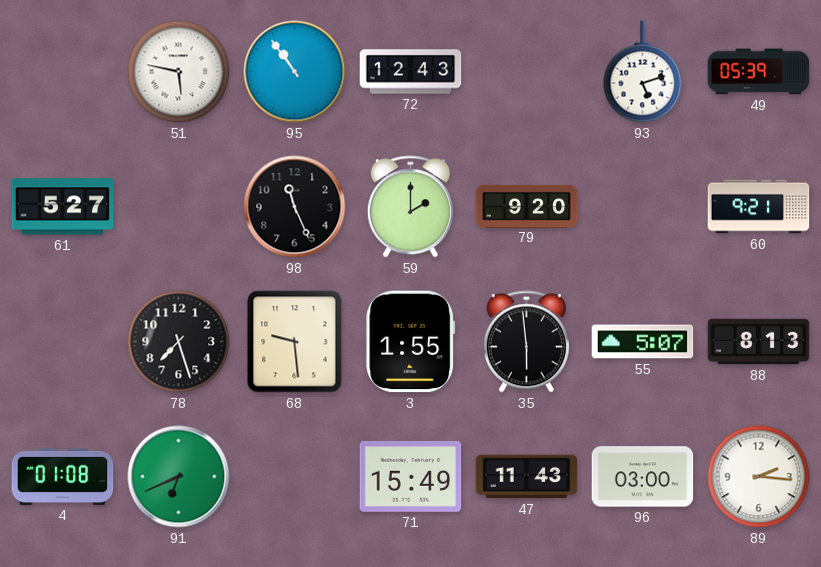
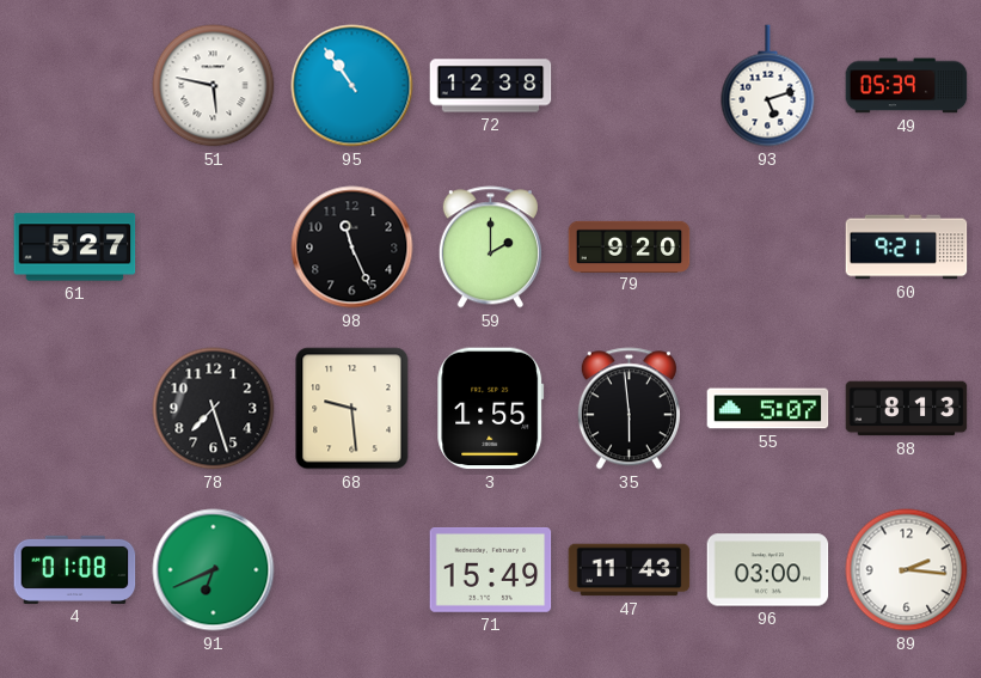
72: 12:43 -> 12:38
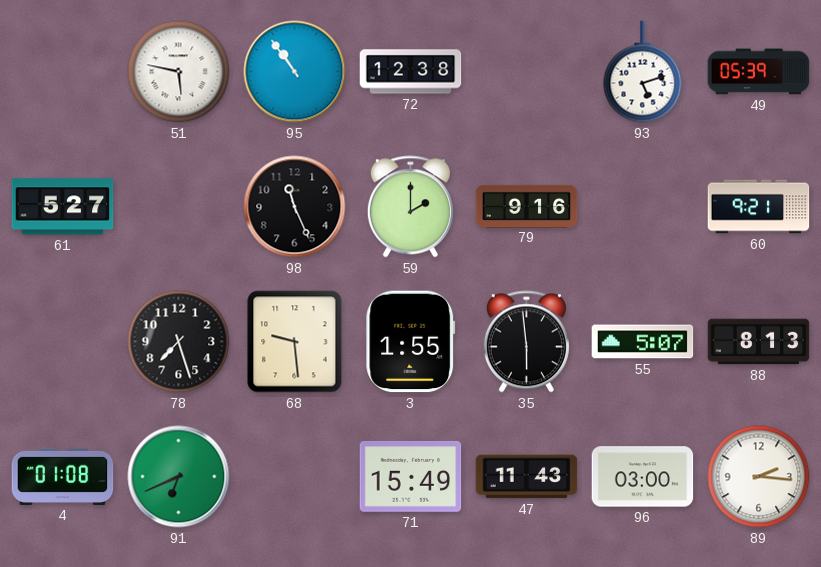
79: 9:20 -> 9:16
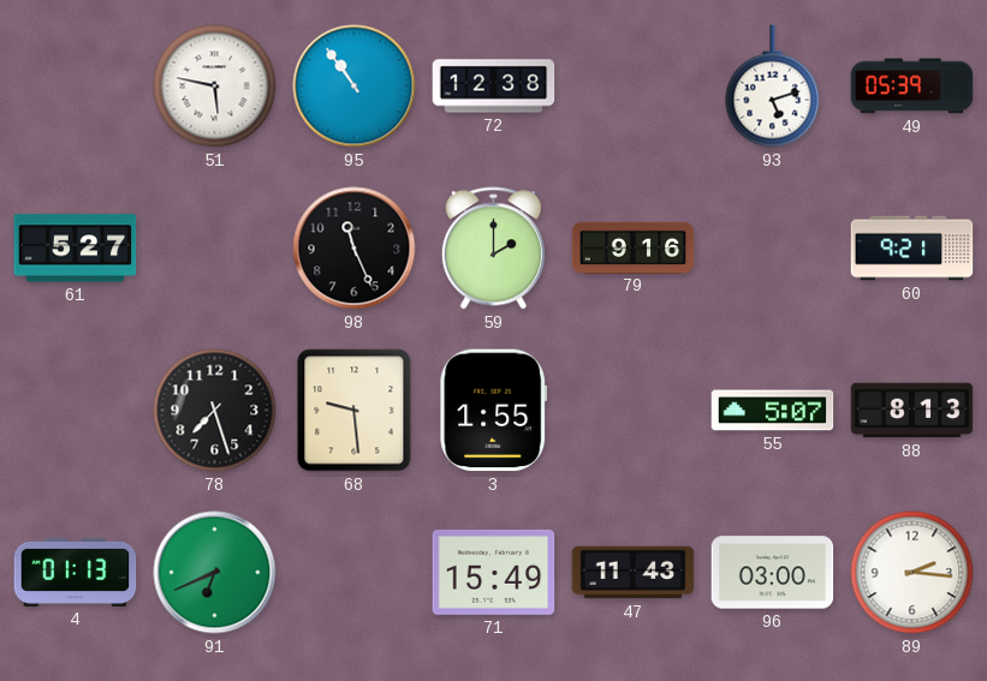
35: 5:59 -> none
4: 01:08 -> 01:13
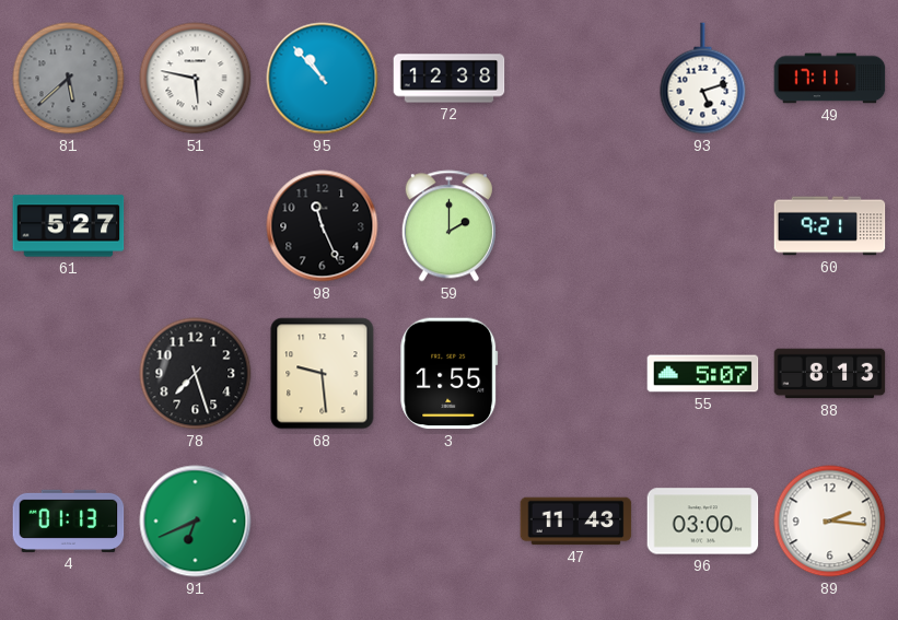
81: none -> 5:38
95: 10:54 -> 10:53
49: 05:39 -> 17:11
79: 9:16 -> none
71: 15:49 -> none
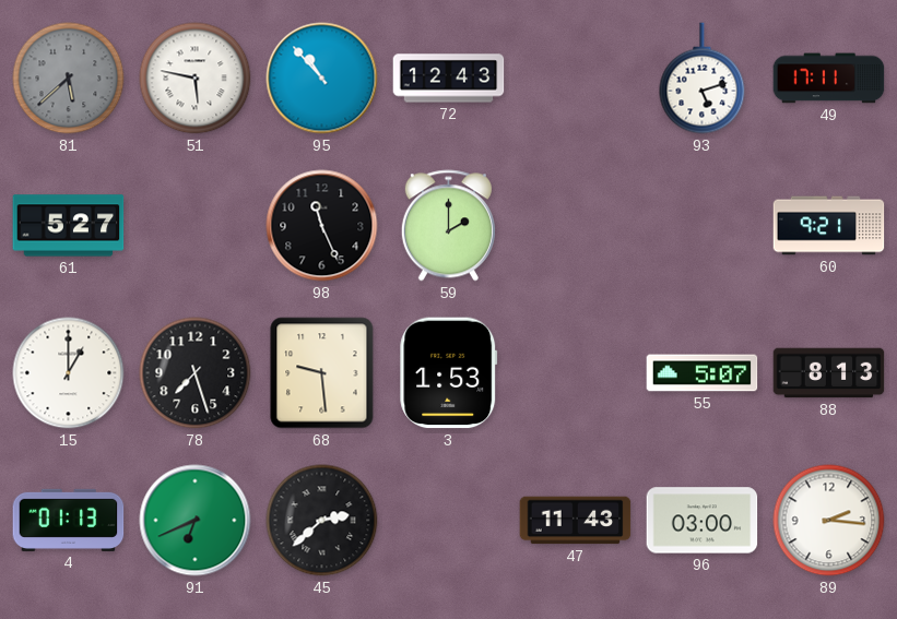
72: 12:38 -> 12:43
15: none -> 1:00
3: 1:55 -> 1:53
45: none -> 2:38
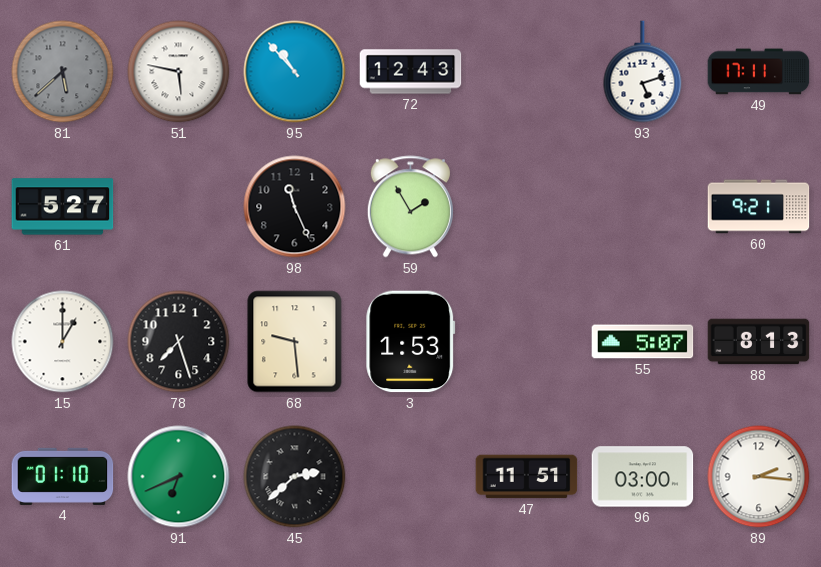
59: 2:00 -> 1:55
4: 01:13 -> 01:10
47: 11:43 -> 11:51
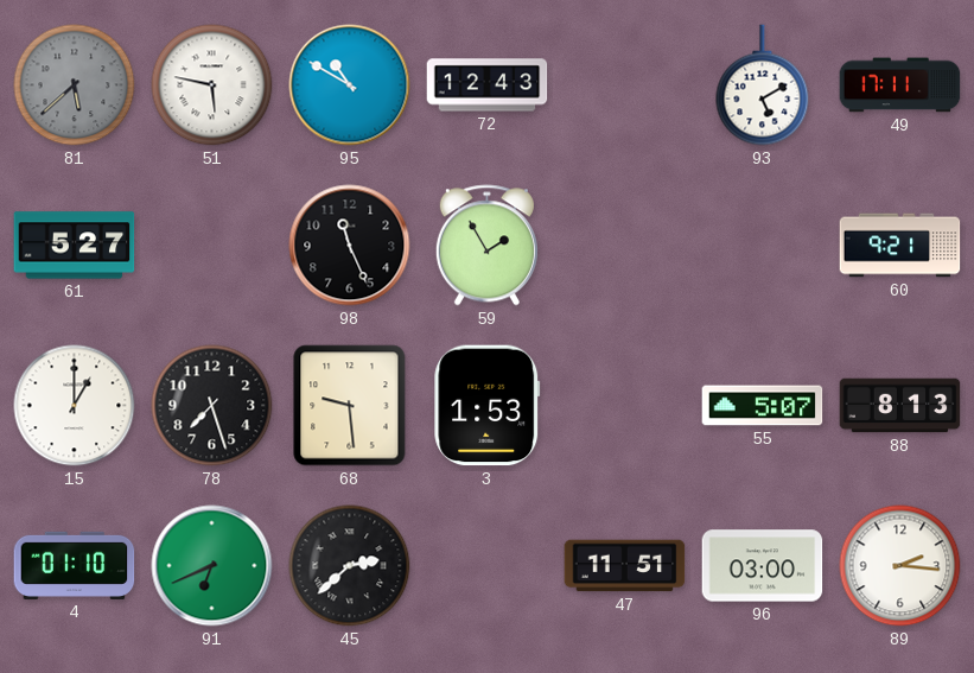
95: 10:53 -> 10:50
93: 5:12 -> 5:10
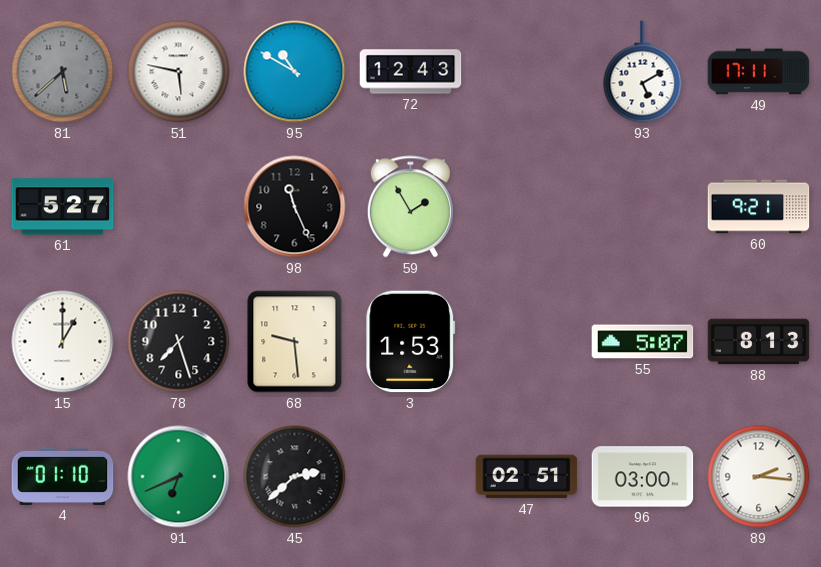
47: 11:51 -> 02:51
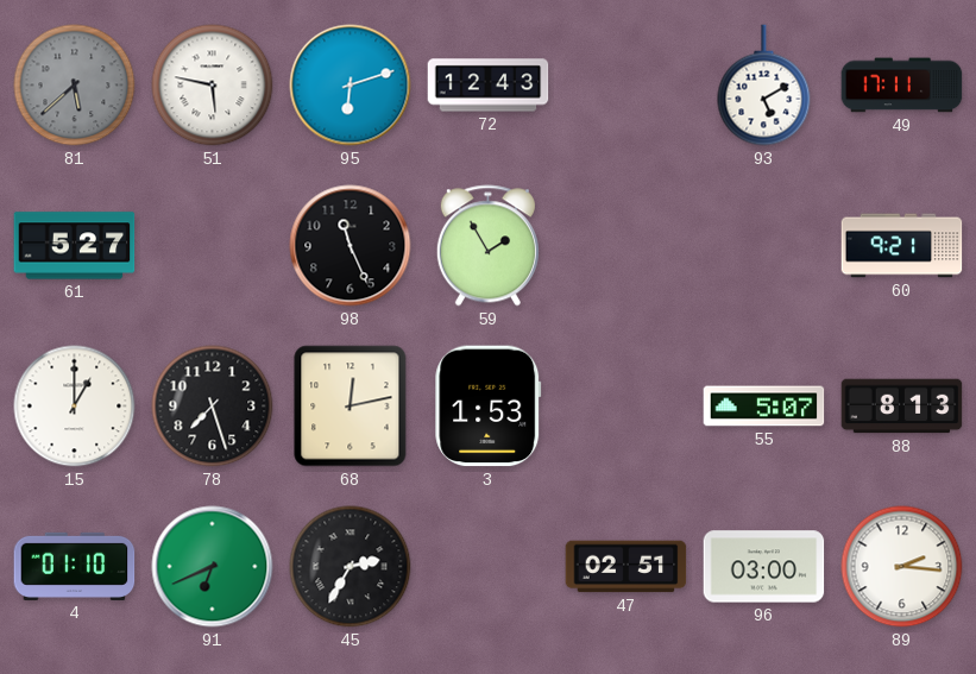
95: 10:50 -> 6:12
68: 9:29 -> 12:13
45: 2:38 -> 2:35
